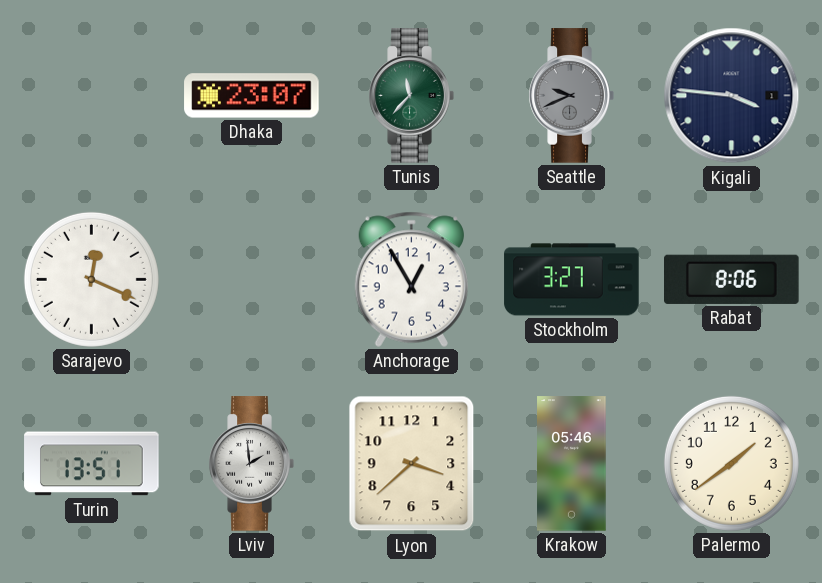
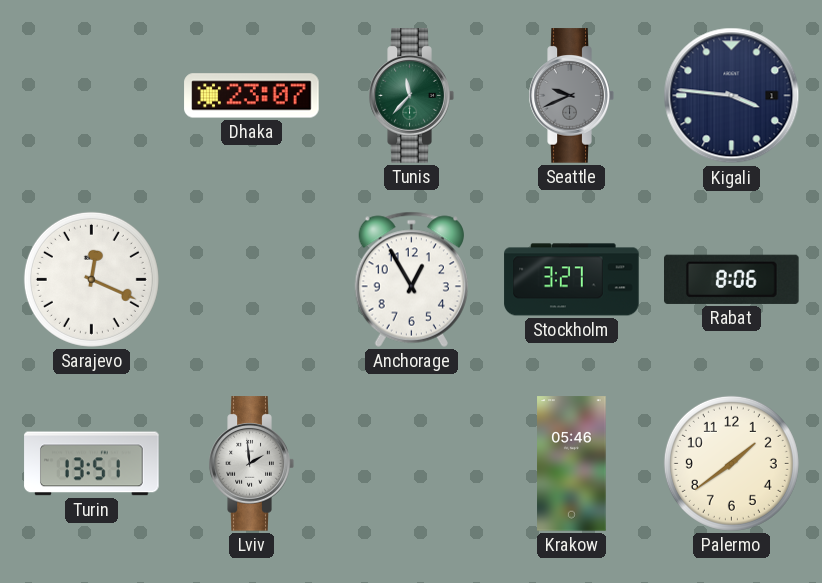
Lyon: 3:38 -> none
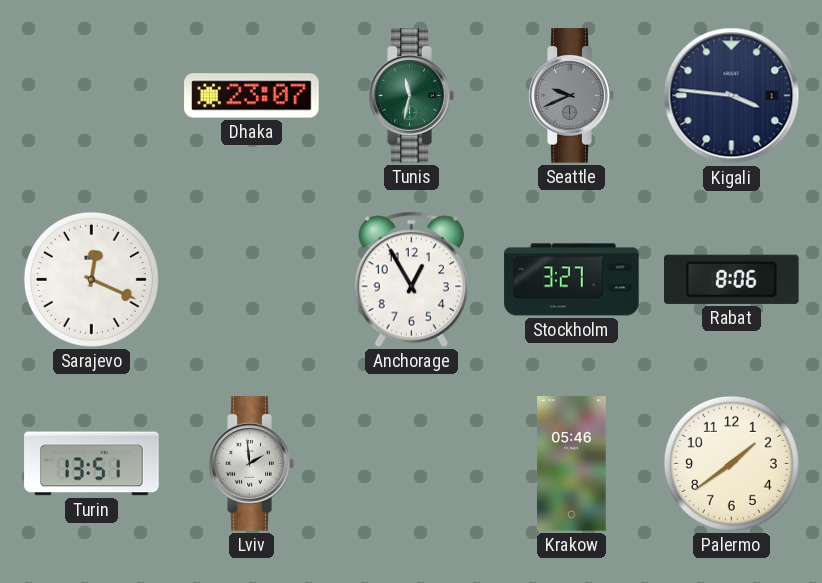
Tunis: 11:37 -> 11:32
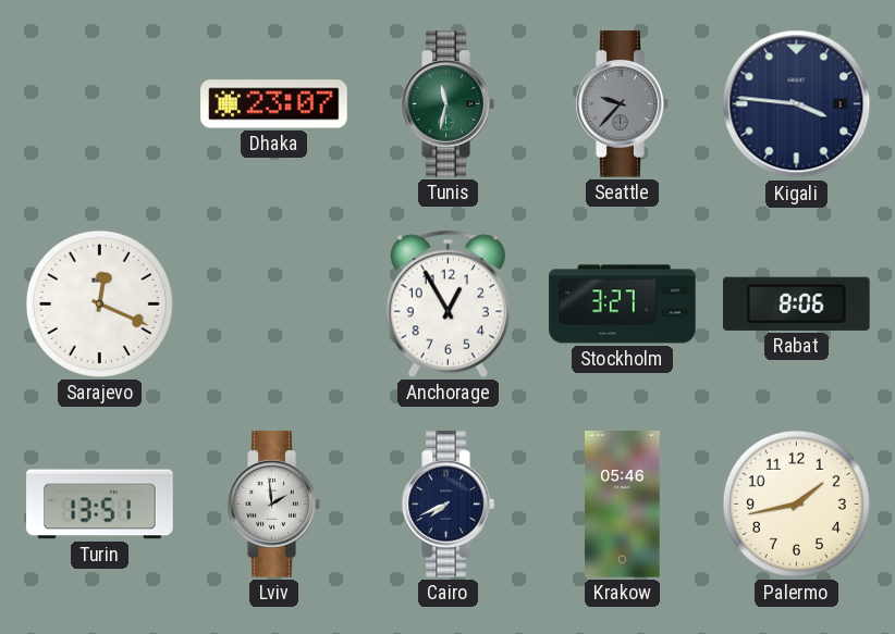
Seattle: 9:41 -> 9:37
Cairo: none -> 7:41
Palermo: 1:39 -> 1:43
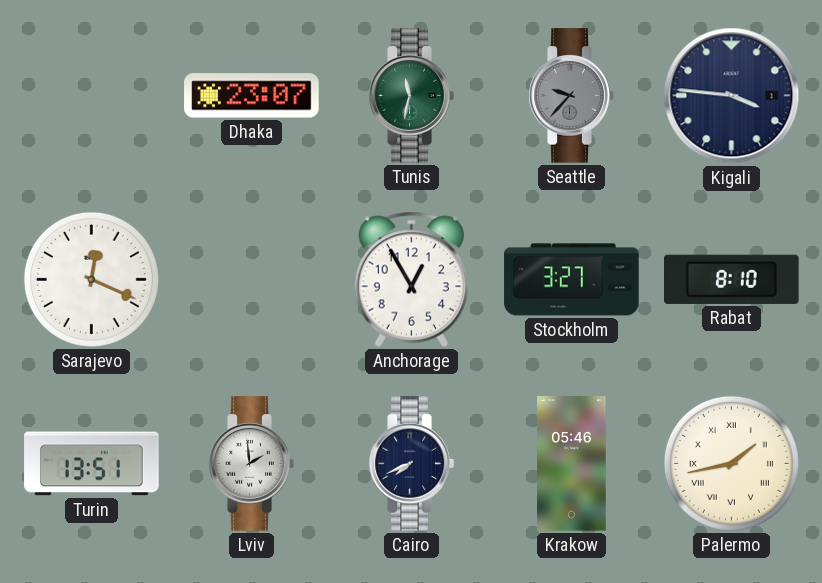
Rabat: 8:06 -> 8:10
Palermo numerals: Arabic -> Roman
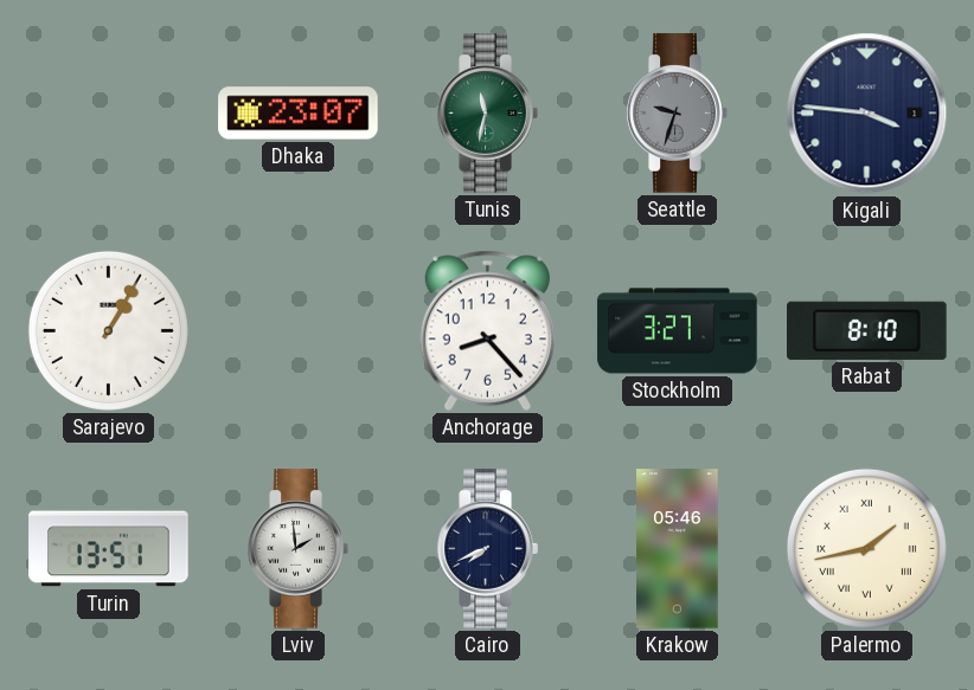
Seattle: 9:37 -> 9:33
Sarajevo: 12:19 -> 1:05
Anchorage: 12:55 -> 8:23
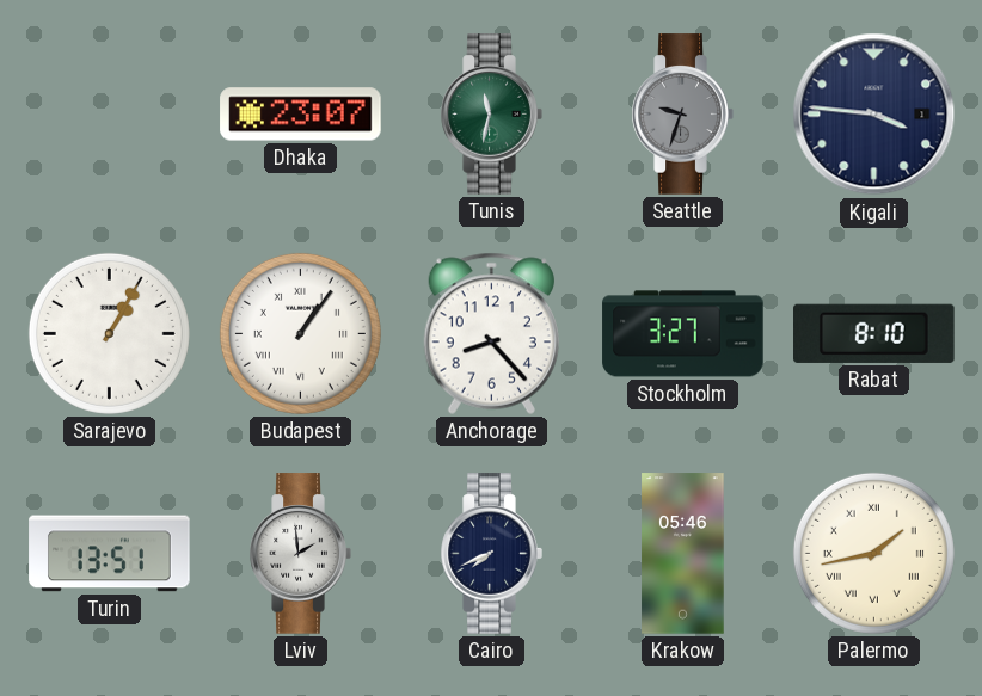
Budapest: none -> 1:06
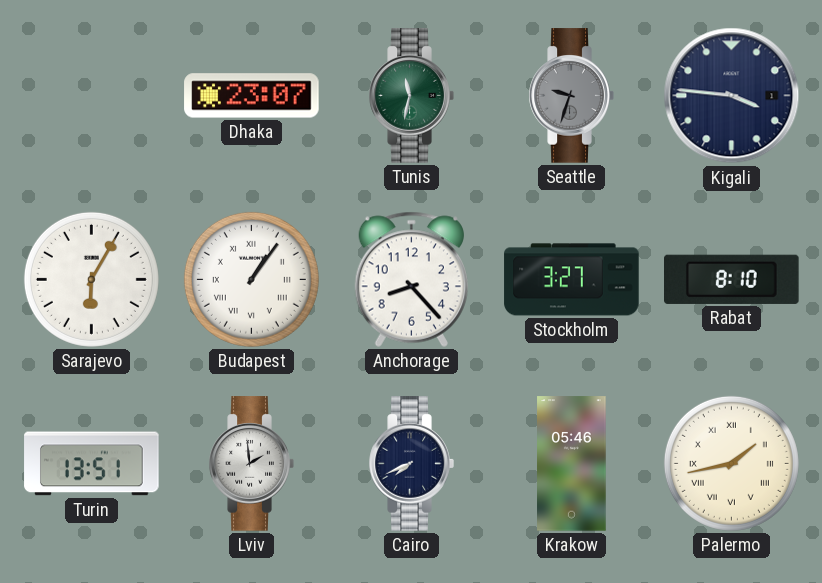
Sarajevo: 1:05 -> 6:05
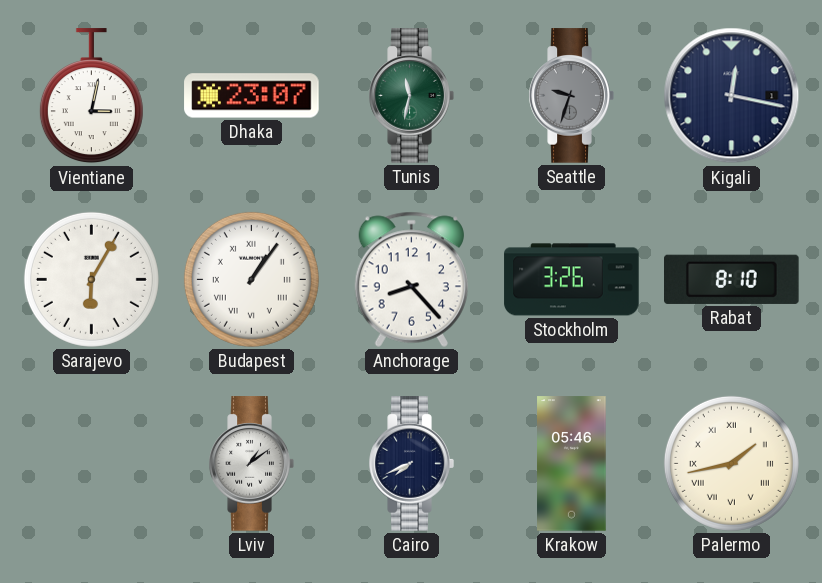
Vientiane: none -> 3:02
Kigali: 3:46 -> 12:17
Stockholm: 3:27 -> 3:26
Turin: 13:51 -> none
Lviv: 1:59 -> 1:09
